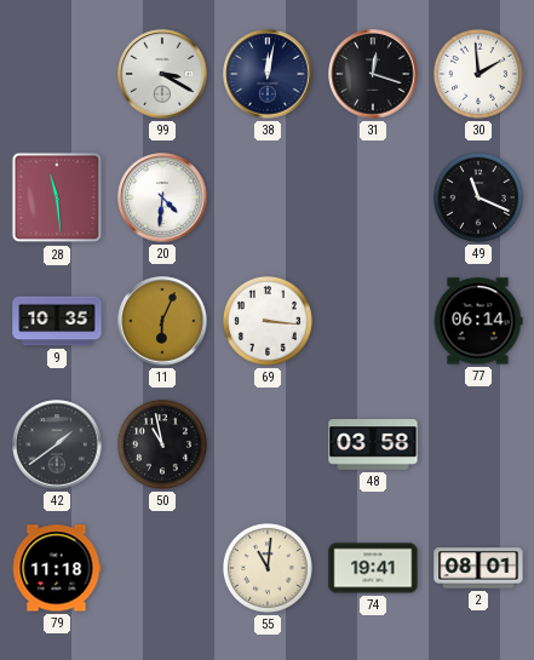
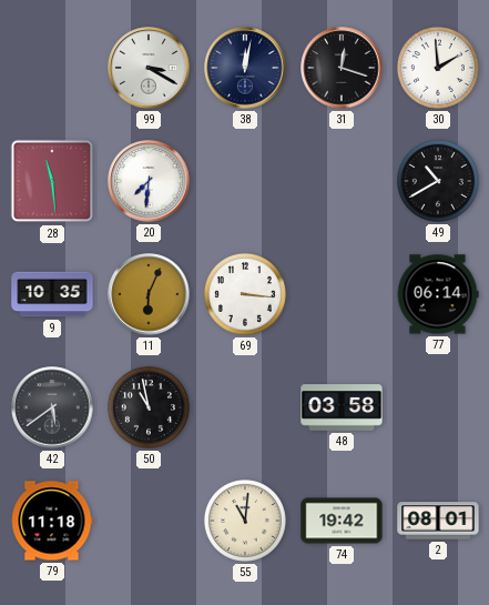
20: 4:31 -> 7:31
49: 11:19 -> 10:40
42: 1:39 -> 5:39
74: 19:41 -> 19:42
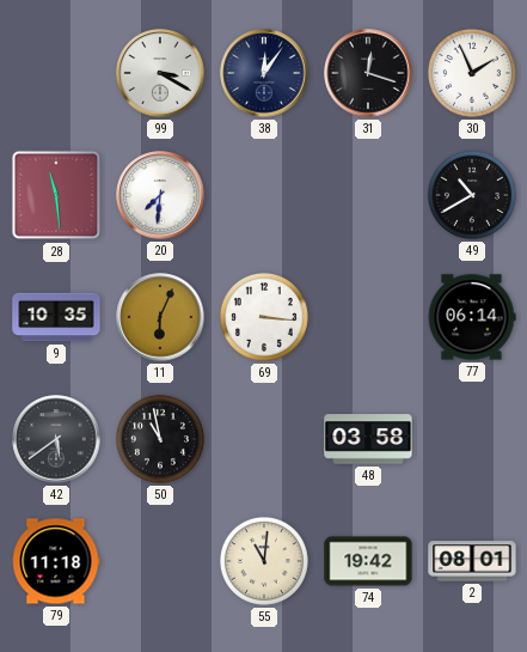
38: 12:02 -> 12:06
30: 1:59 -> 1:56
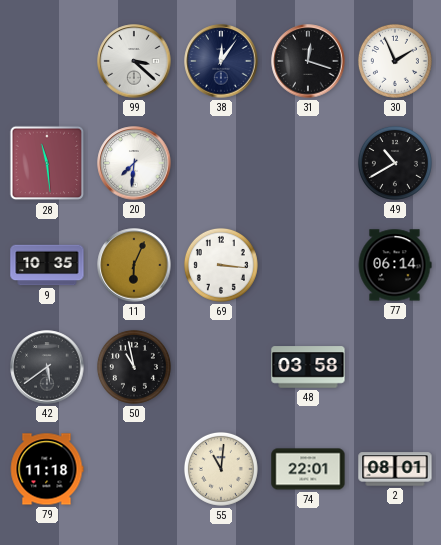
99: 3:20 -> 3:22
74: 19:42 -> 22:01
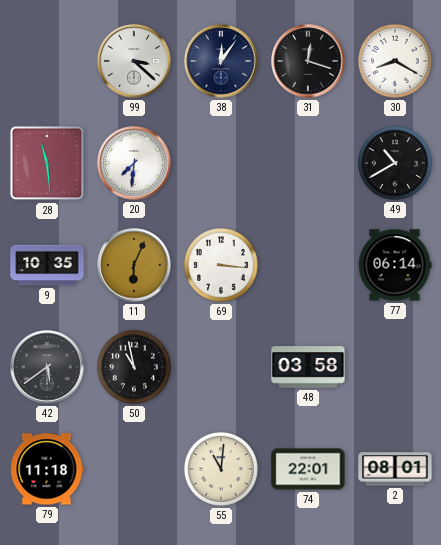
30: 1:56 -> 8:20
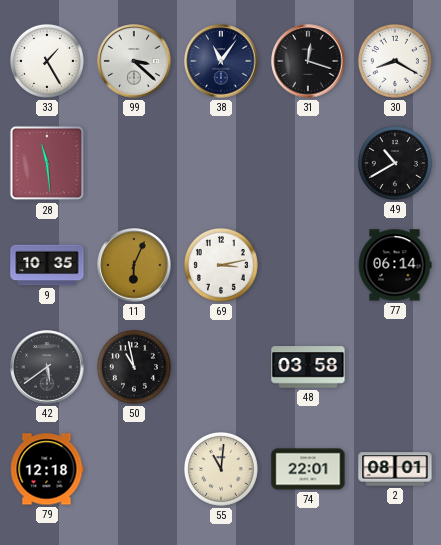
33: none -> 1:25
38: 12:06 -> 11:06
20: 7:31 -> none
69: 3:16 -> 3:13
79: 11:18 -> 12:18
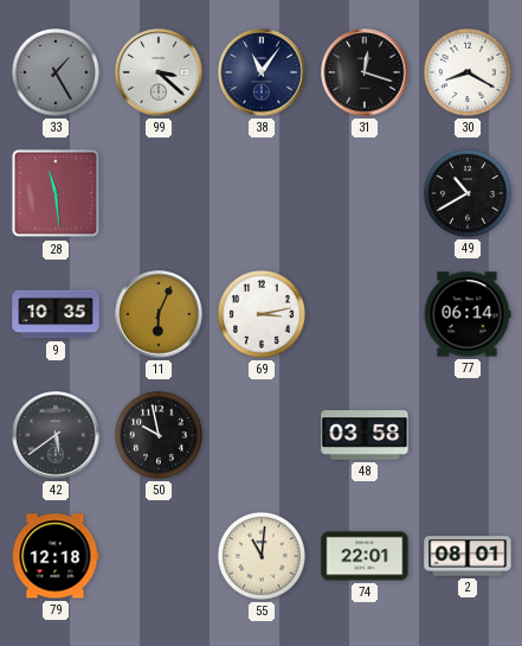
33 dial: white -> grey
50: 10:58 -> 9:58
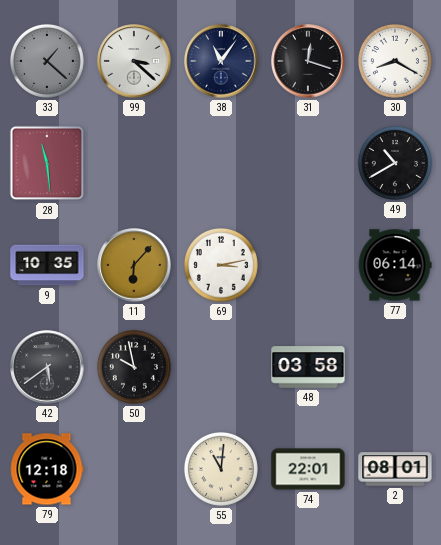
33: 1:25 -> 1:22
11: 6:04 -> 6:07
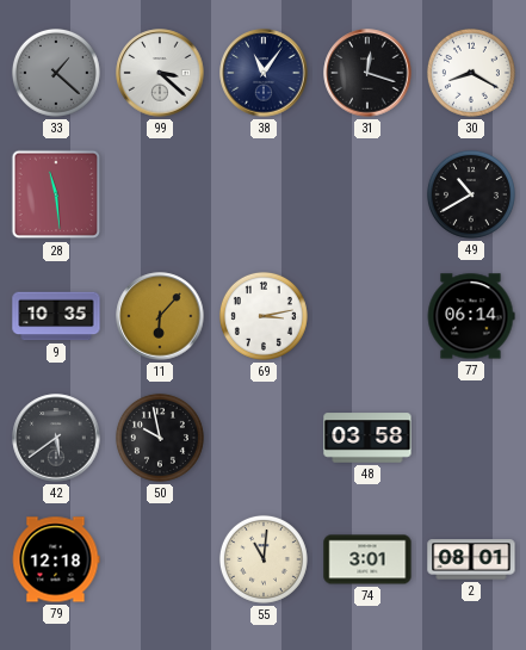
74: 22:01 -> 3:01
